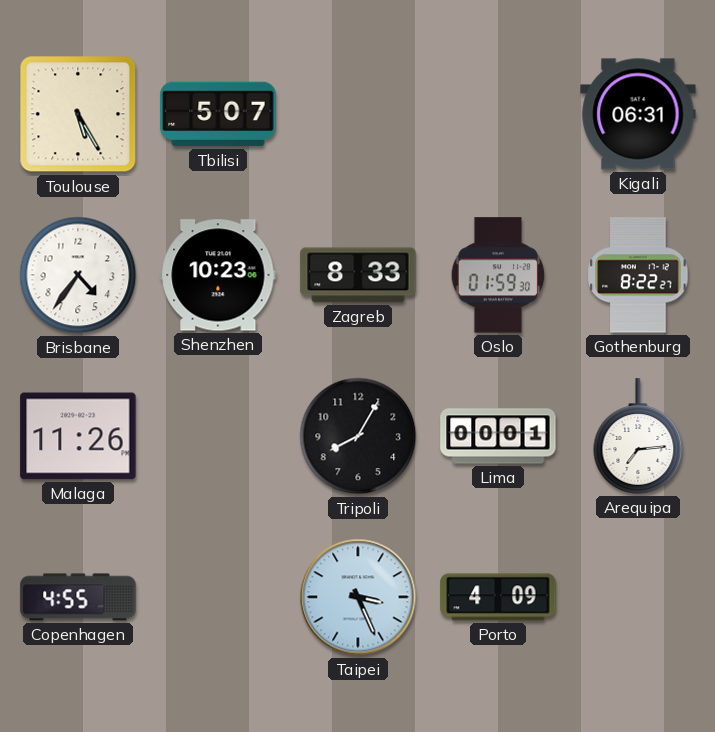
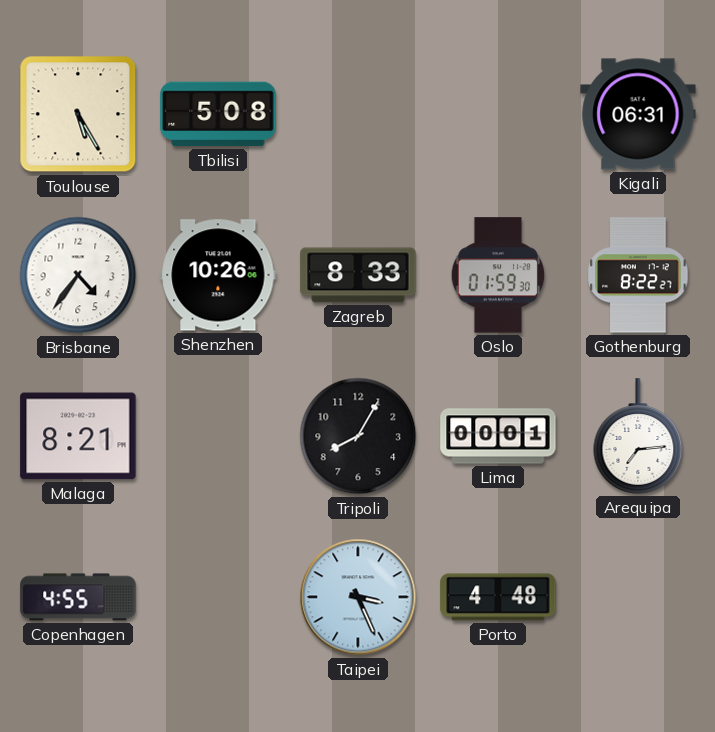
Tbilisi: 5:07 -> 5:08
Shenzhen: 10:23 -> 10:26
Malaga: 11:26 -> 8:21
Porto: 4:09 -> 4:48
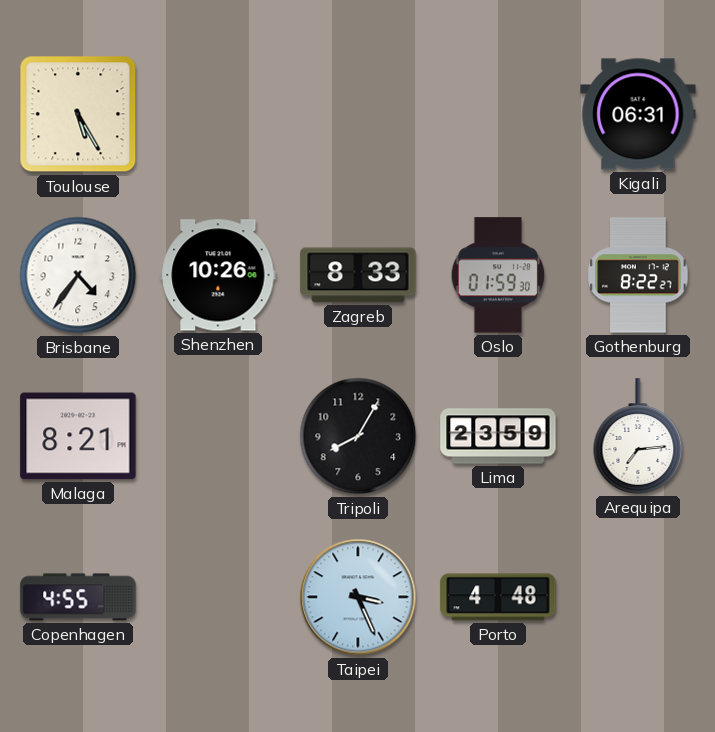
Tbilisi: 5:08 -> none
Lima: 00:01 -> 23:59
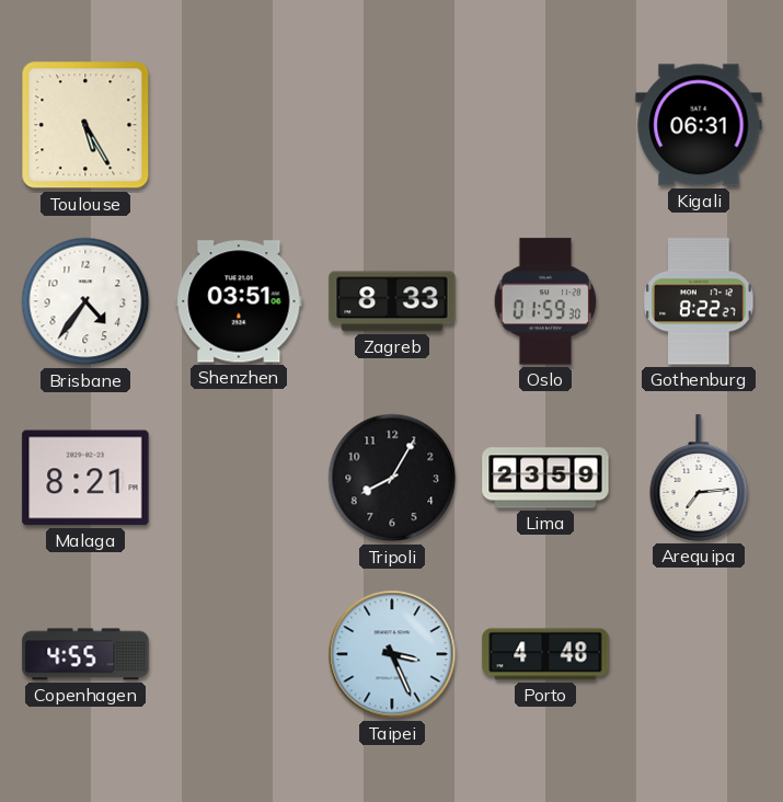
Shenzhen: 10:26 -> 03:51
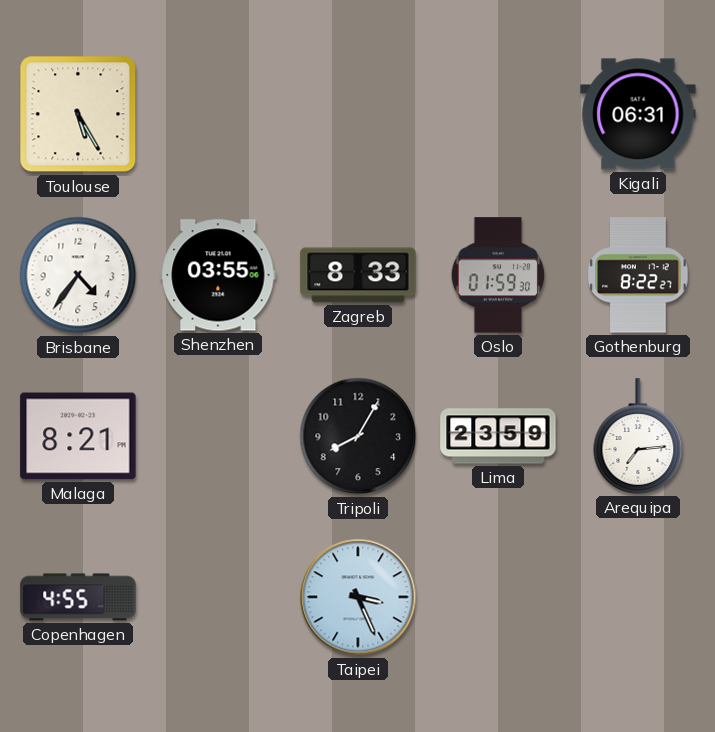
Shenzhen: 03:51 -> 03:55
Porto: 4:48 -> none
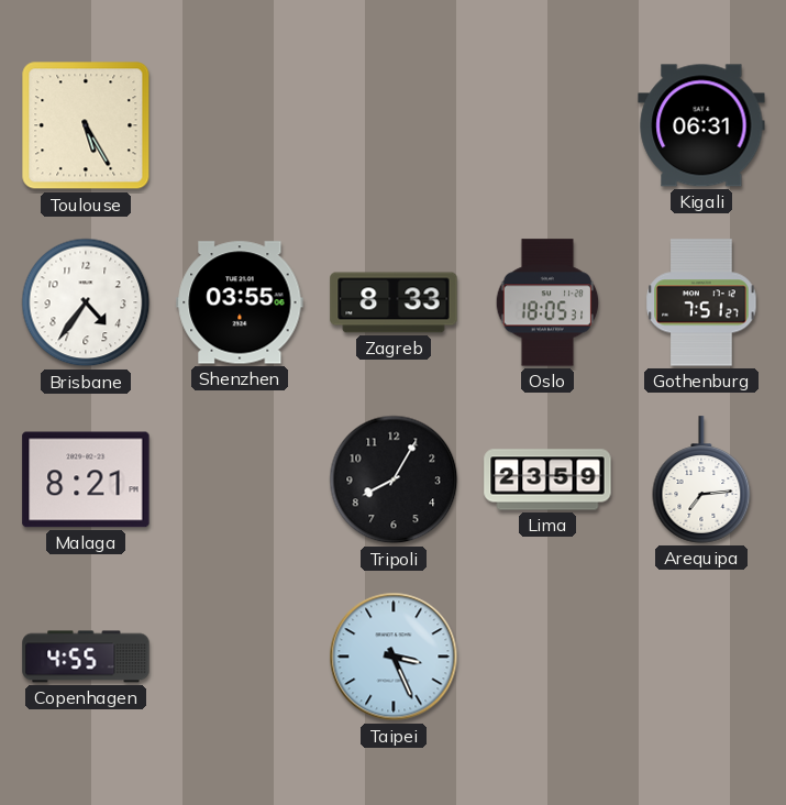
Oslo: 01:59 -> 18:05
Gothenburg: 8:22 -> 7:51
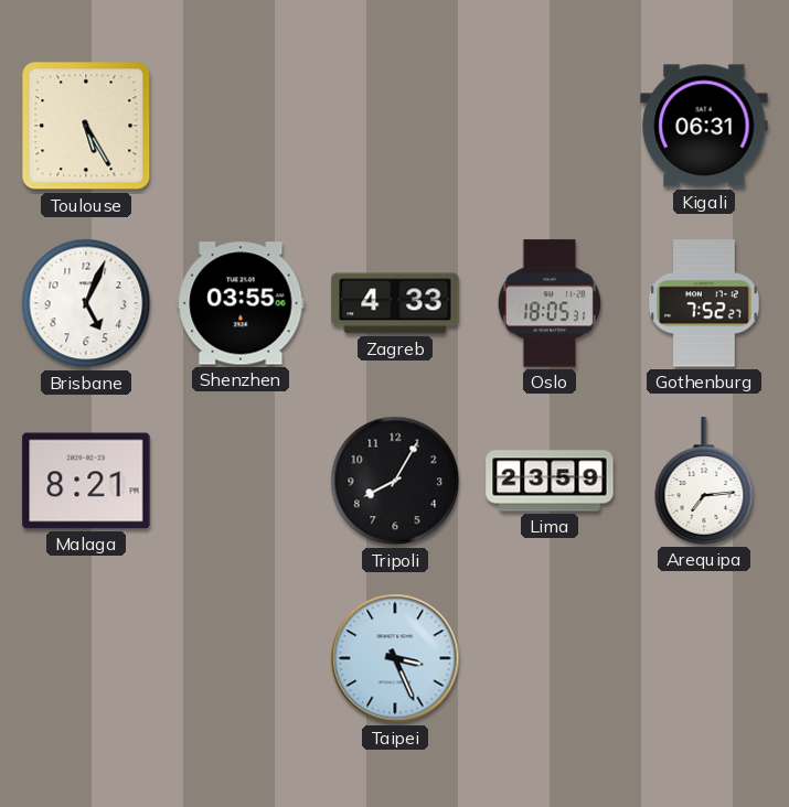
Brisbane: 4:36 -> 5:04
Zagreb: 8:33 -> 4:33
Gothenburg: 7:51 -> 7:52
Copenhagen: 4:55 -> none
